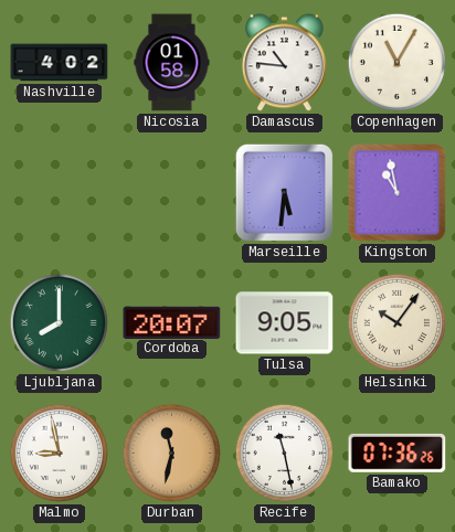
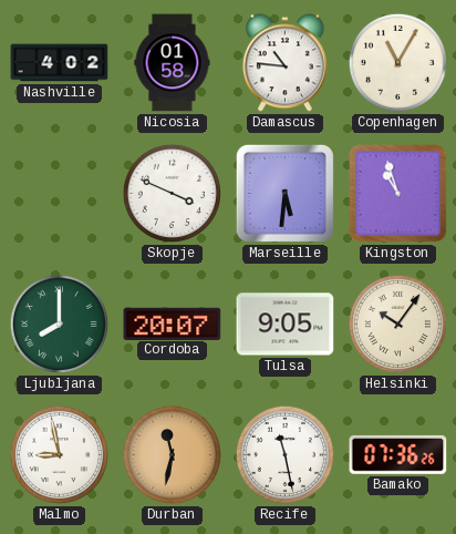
Skopje: none -> 3:49
Kingston: 10:58 -> 10:57
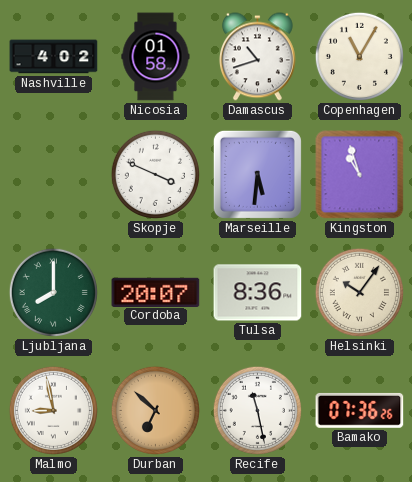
Damascus: 10:46 -> 10:42
Tulsa: 9:05 -> 8:36
Durban: 11:32 -> 6:52
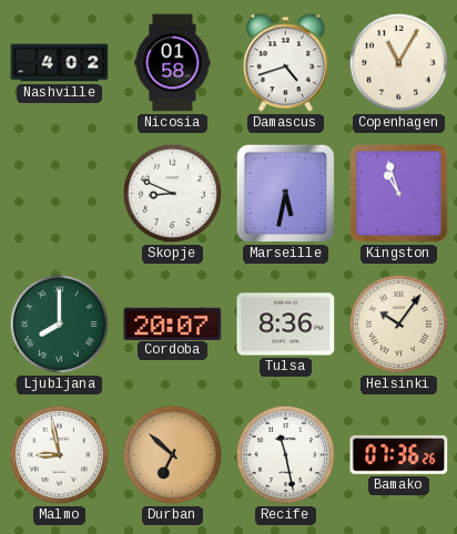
Damascus: 10:42 -> 4:42
Skopje: 3:49 -> 8:49
Marseille: 5:31 -> 5:32
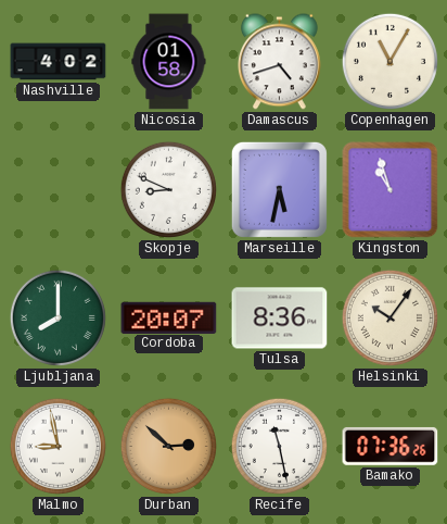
Durban: 6:52 -> 2:52
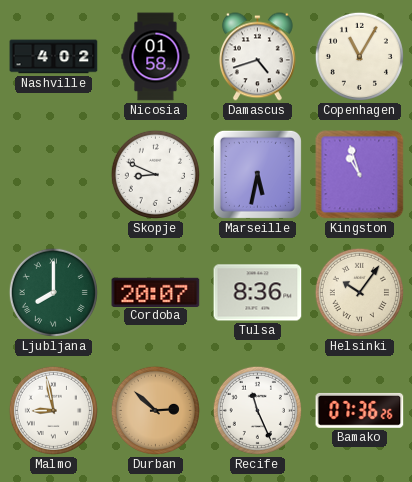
Recife: 11:28 -> 11:26
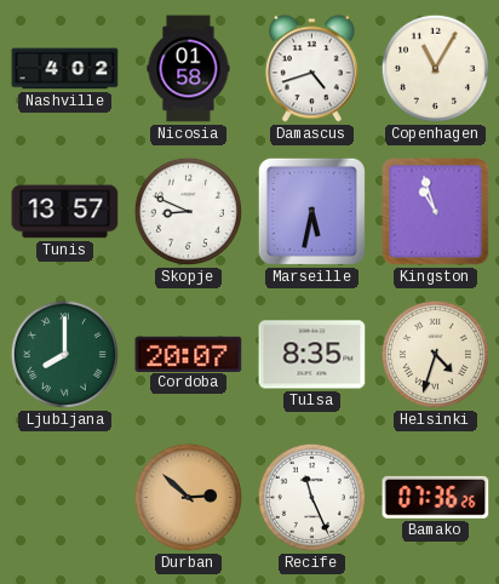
Tunis: none -> 13:57
Tulsa: 8:36 -> 8:35
Helsinki: 10:06 -> 4:33
Malmo: 8:58 -> none
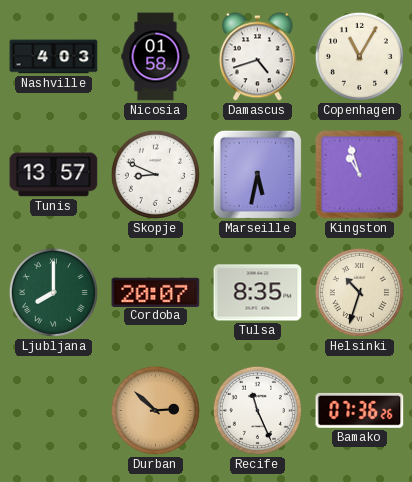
Nashville: 4:02 -> 4:03
Helsinki: 4:33 -> 10:33
